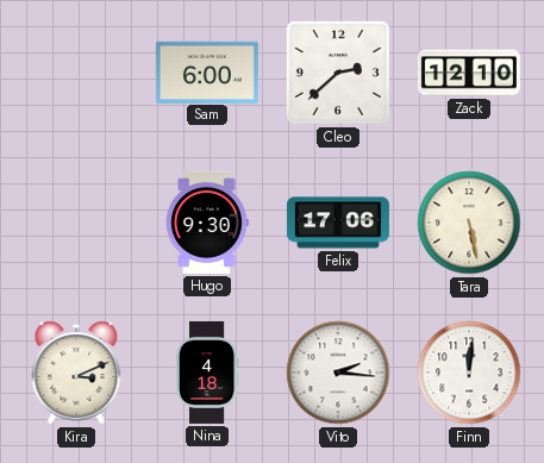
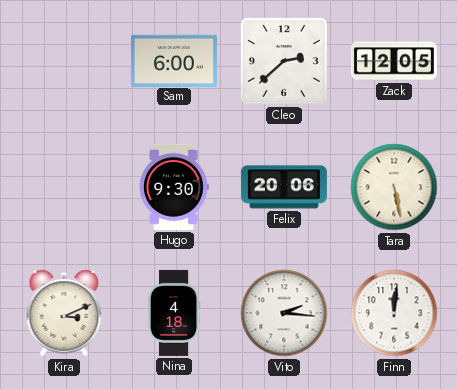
Zack: 12:10 -> 12:05
Felix: 17:06 -> 20:06
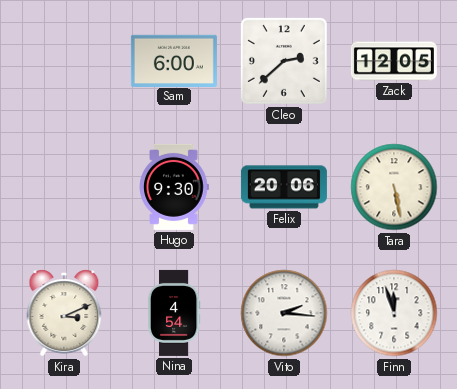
Nina: 4:18 -> 4:54
Finn: 12:01 -> 11:57
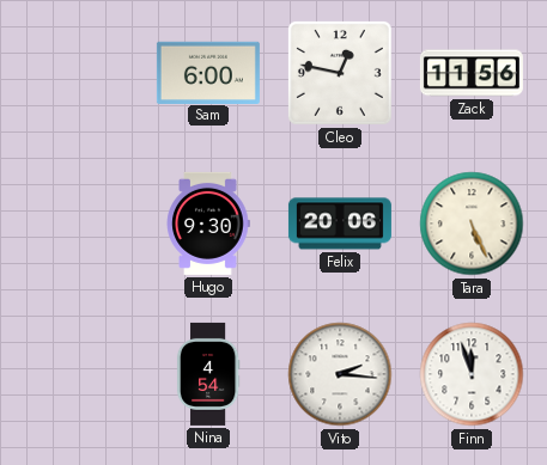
Cleo: 2:38 -> 12:47
Zack: 12:05 -> 11:56
Tara: 5:28 -> 5:26
Kira: 3:11 -> none
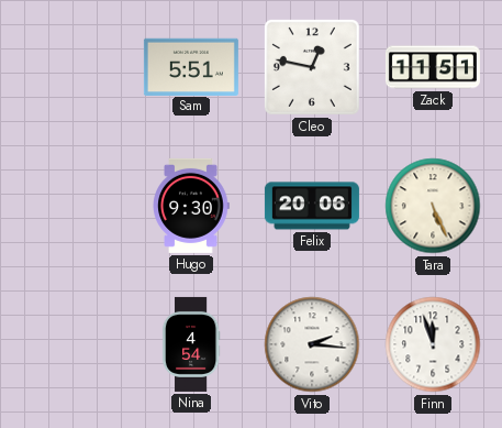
Sam: 6:00 -> 5:51
Zack: 11:56 -> 11:51
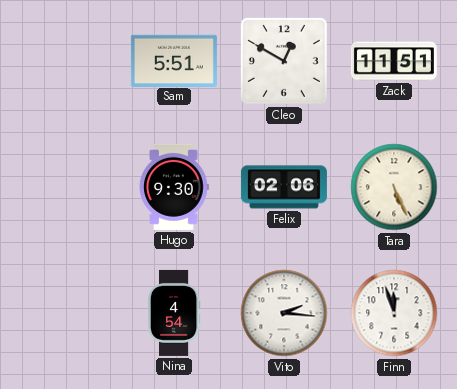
Cleo: 12:47 -> 12:50
Felix: 20:06 -> 02:06
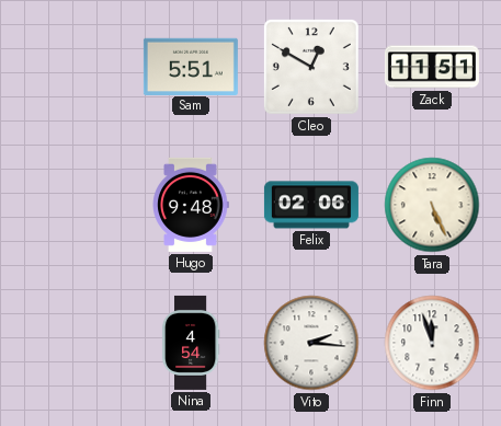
Hugo: 9:30 -> 9:48
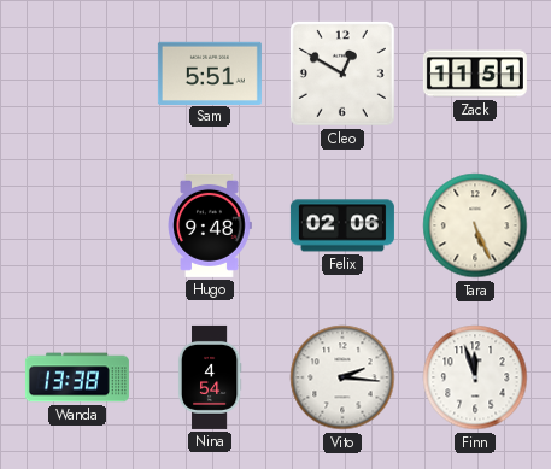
Wanda: none -> 13:38
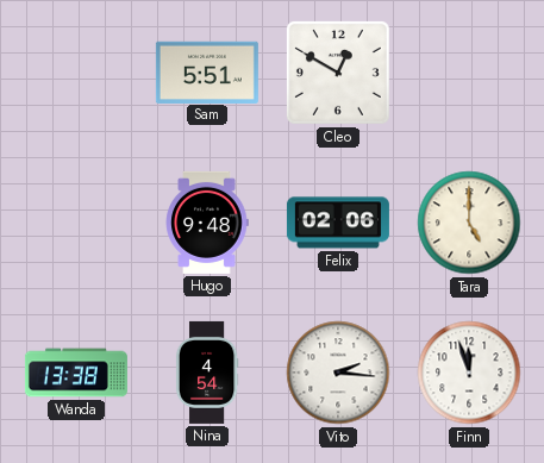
Zack: 11:51 -> none
Tara: 5:26 -> 5:00
